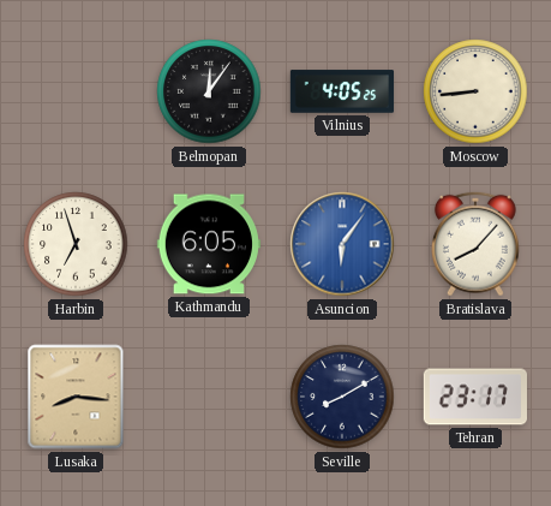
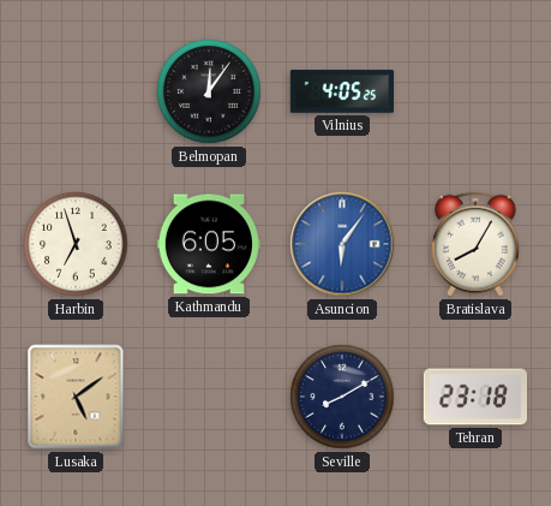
Moscow: 8:44 -> none
Bratislava: 8:07 -> 8:05
Lusaka: 8:16 -> 5:09
Tehran: 23:17 -> 23:18
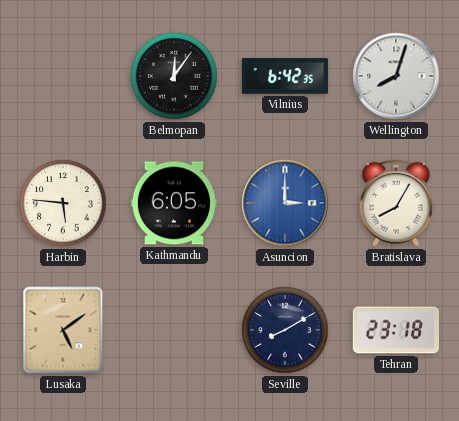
Vilnius: 4:05 -> 6:42
Wellington: none -> 8:03
Harbin: 6:57 -> 5:46
Asuncion: 6:06 -> 3:00
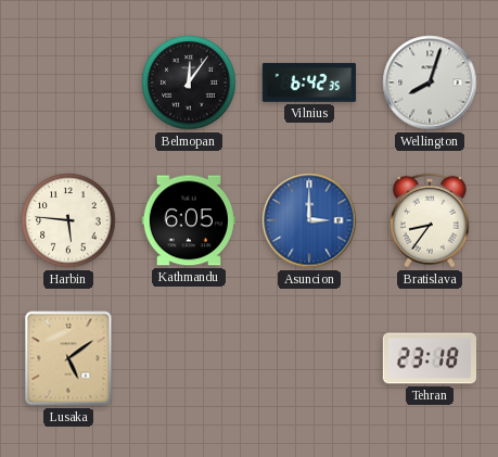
Bratislava: 8:05 -> 8:36
Seville: 8:10 -> none
